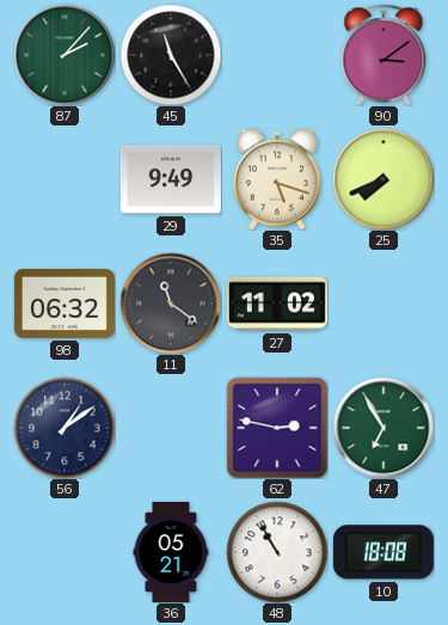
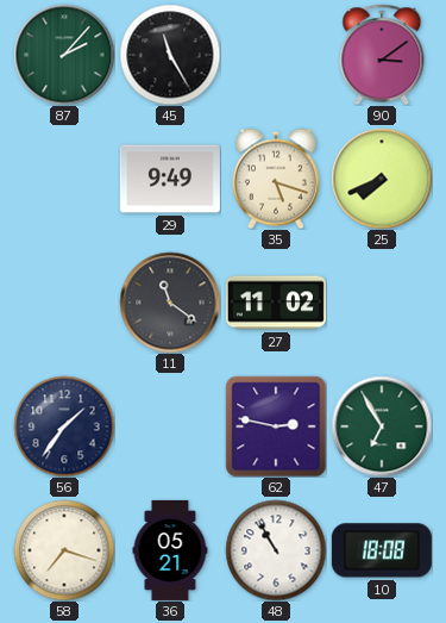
98: 06:32 -> none
56: 1:09 -> 1:36
58: none -> 7:18
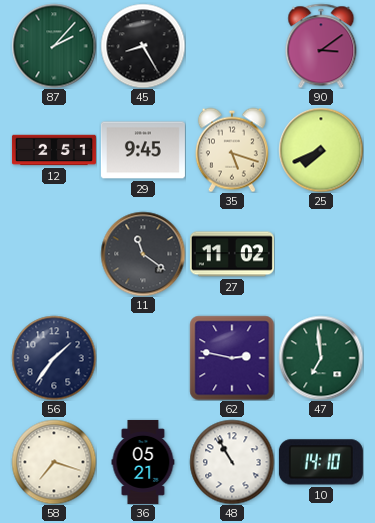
45: 11:25 -> 8:25
12: none -> 2:51
29: 9:49 -> 9:45
47: 6:55 -> 6:59
10: 18:08 -> 14:10
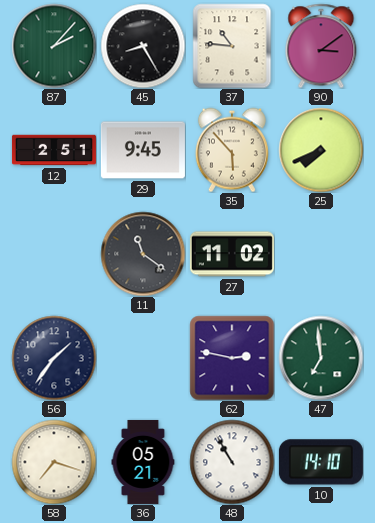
37: none -> 10:46
35: 5:18 -> 5:53
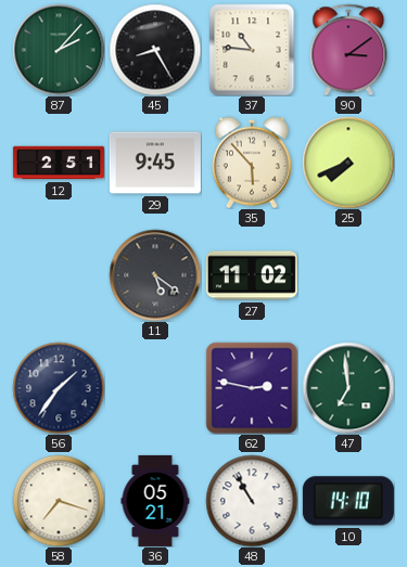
11: 11:21 -> 5:21
